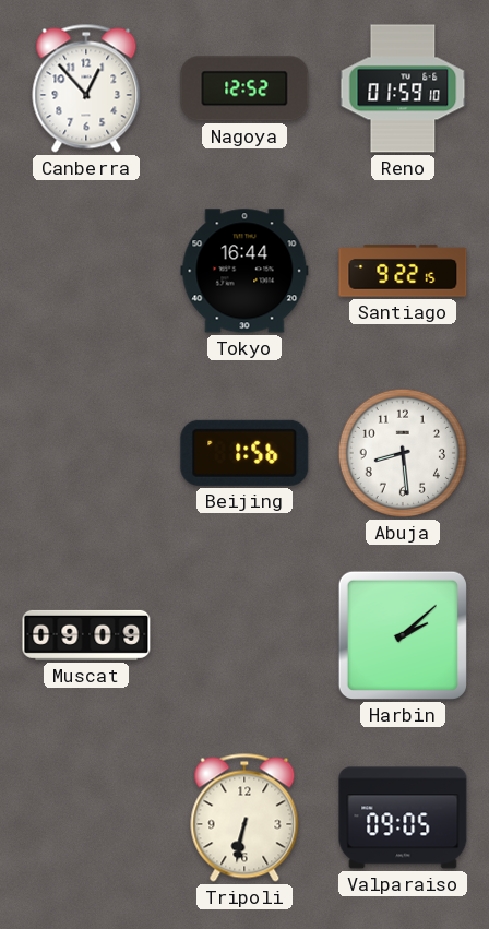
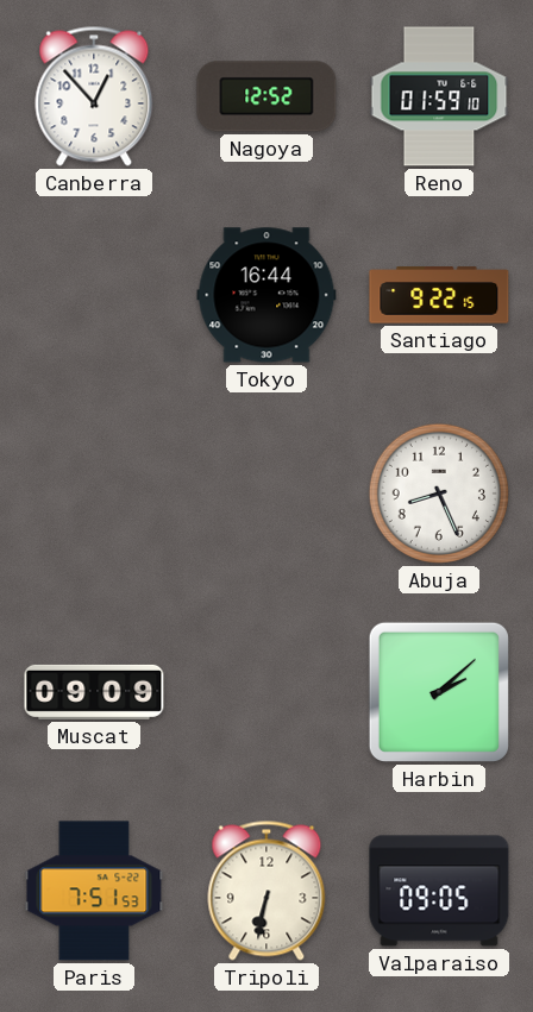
Beijing: 1:56 -> none
Abuja: 8:29 -> 8:26
Paris: none -> 7:51
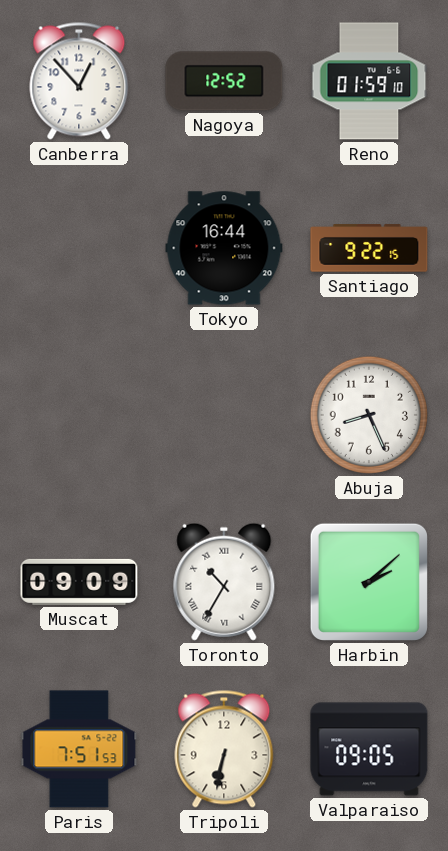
Toronto: none -> 10:35
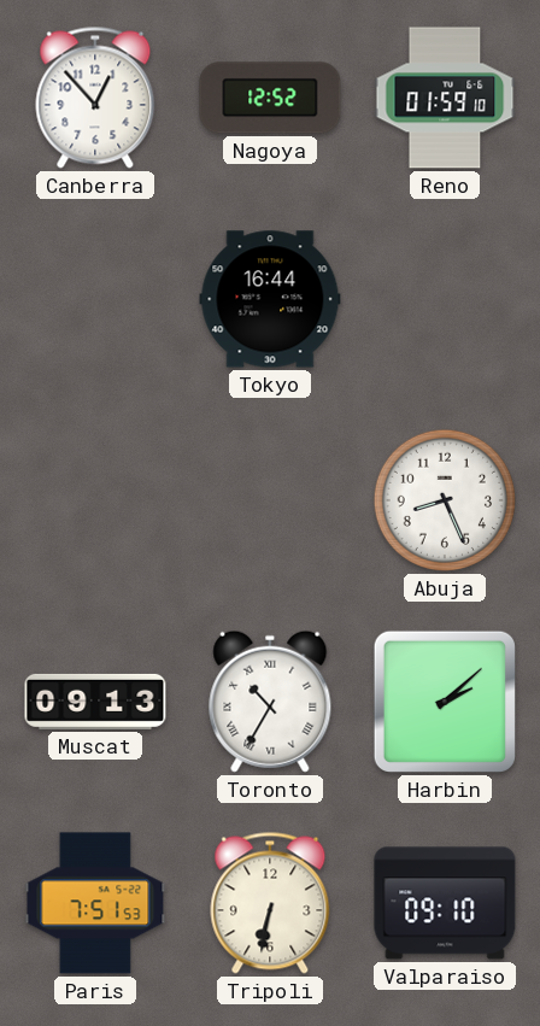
Santiago: 9:22 -> none
Muscat: 09:09 -> 09:13
Valparaiso: 09:05 -> 09:10
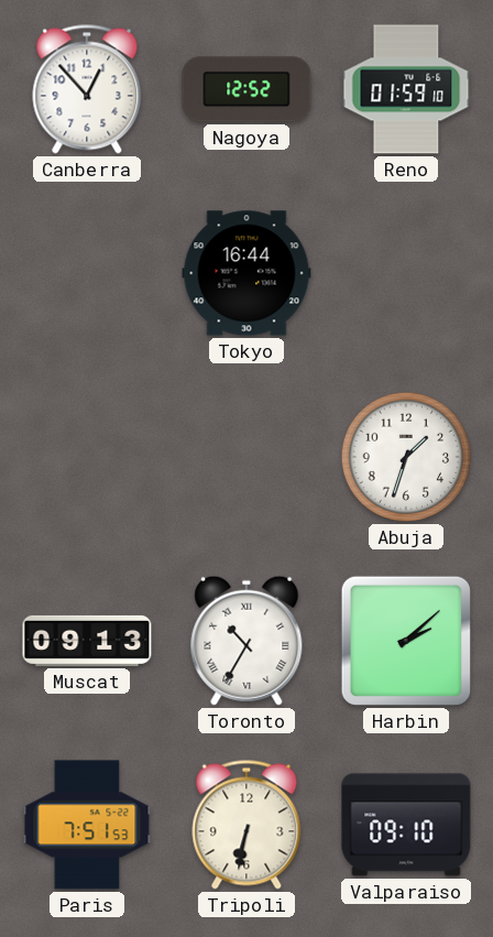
Abuja: 8:26 -> 1:33
